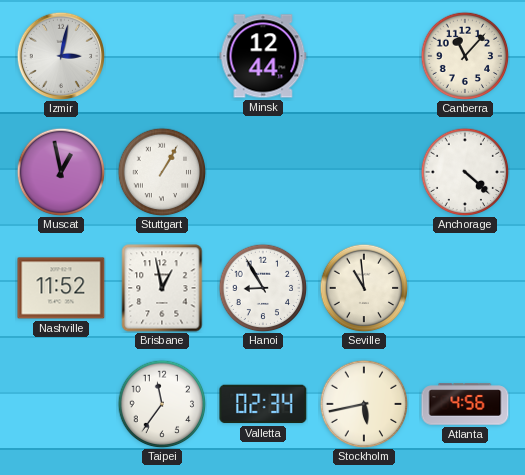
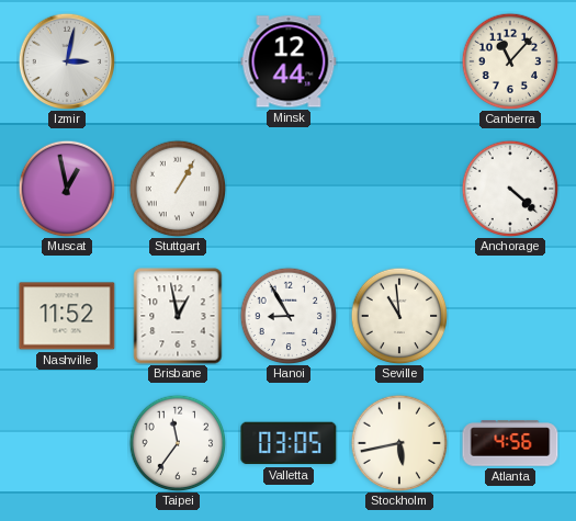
Valletta: 02:34 -> 03:05
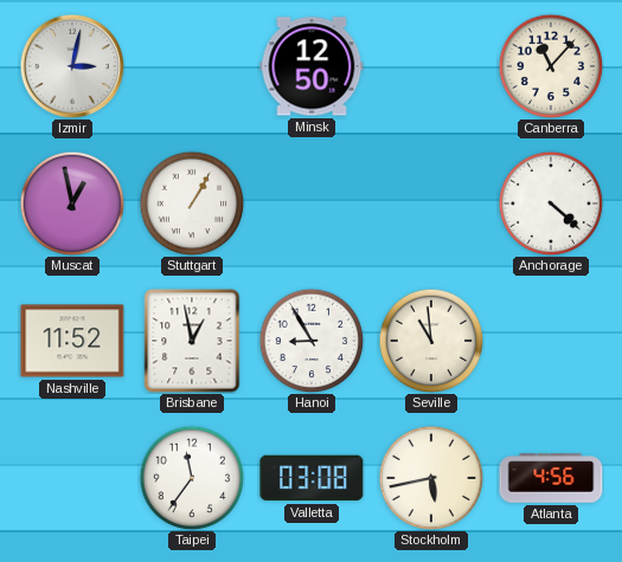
Minsk: 12:44 -> 12:50
Valletta: 03:05 -> 03:08
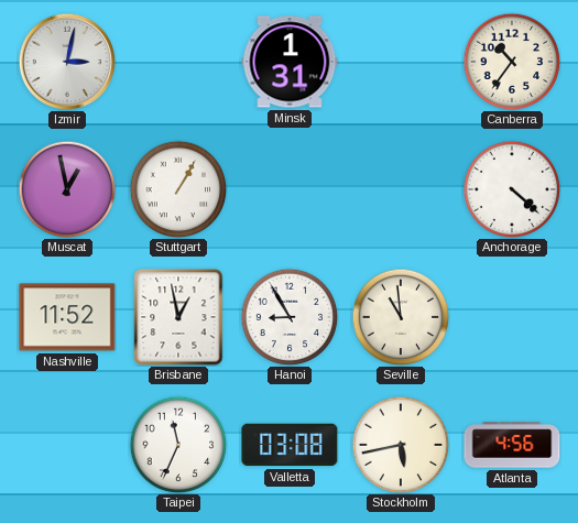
Minsk: 12:50 -> 1:31
Canberra: 11:07 -> 10:36
Taipei: 11:36 -> 11:34
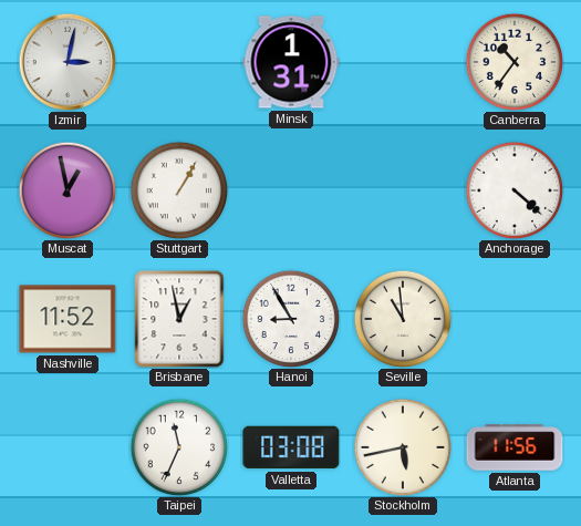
Atlanta: 4:56 -> 11:56
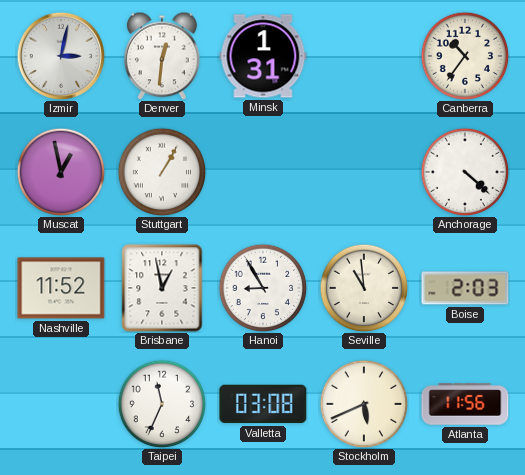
Denver: none -> 12:31
Boise: none -> 2:03
Stockholm: 5:43 -> 5:41
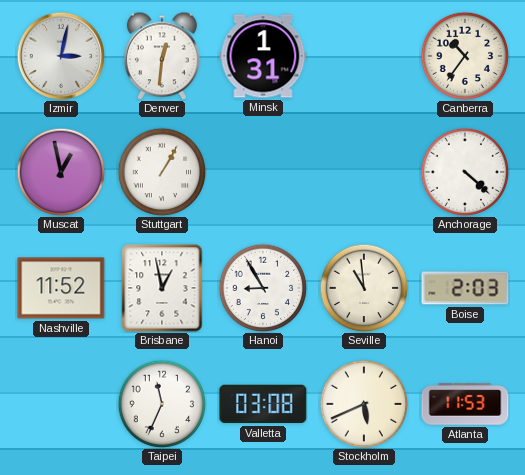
Atlanta: 11:56 -> 11:53
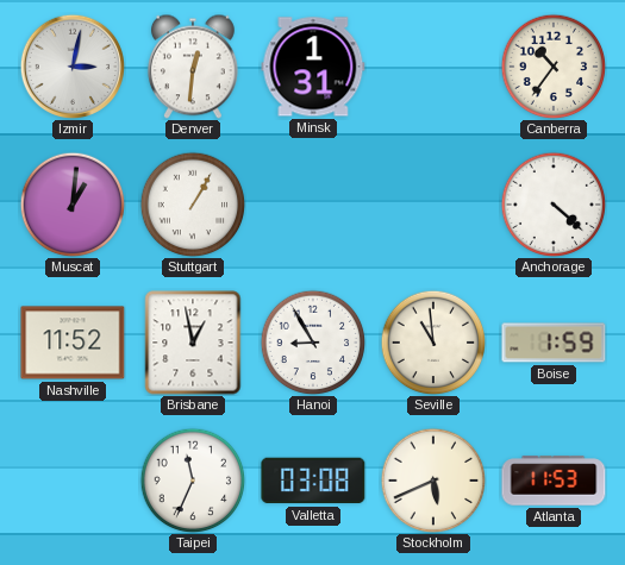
Muscat: 12:58 -> 1:01
Boise: 2:03 -> 1:59
